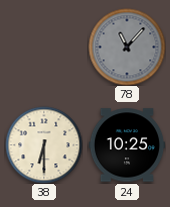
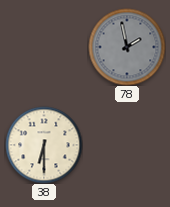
78: 11:07 -> 1:58
24: 10:25 -> none
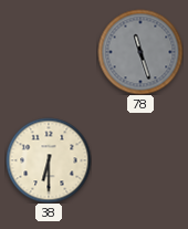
78: 1:58 -> 11:27
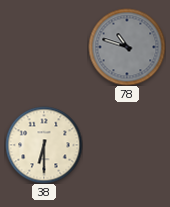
78: 11:27 -> 10:48
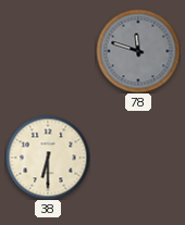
78: 10:48 -> 11:48
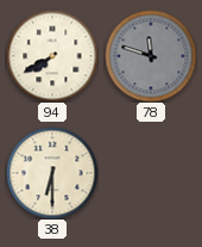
94: none -> 7:40
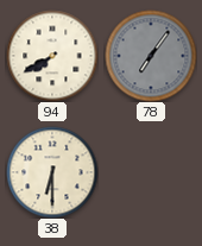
78: 11:48 -> 7:06
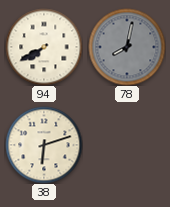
78: 7:06 -> 8:02
38: 6:30 -> 6:12
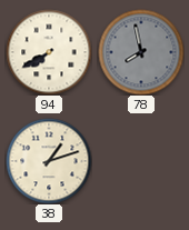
78: 8:02 -> 7:58
38: 6:12 -> 1:12
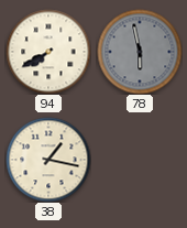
78: 7:58 -> 5:58
38: 1:12 -> 1:17
